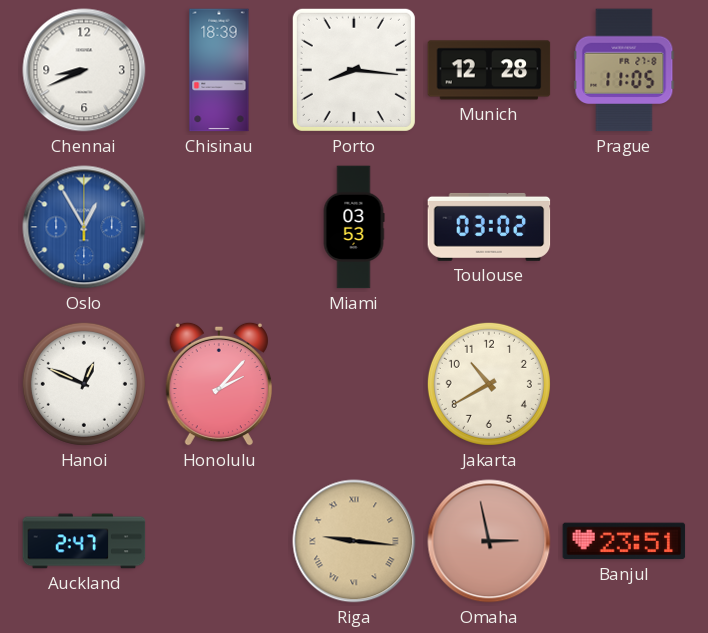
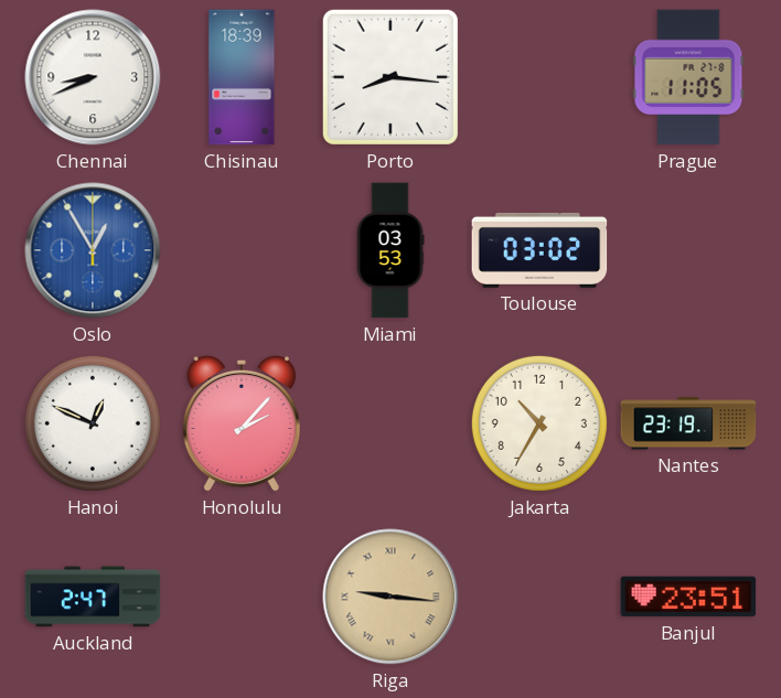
Munich: 12:28 -> none
Jakarta: 10:40 -> 10:35
Nantes: none -> 23:19
Omaha: 2:58 -> none
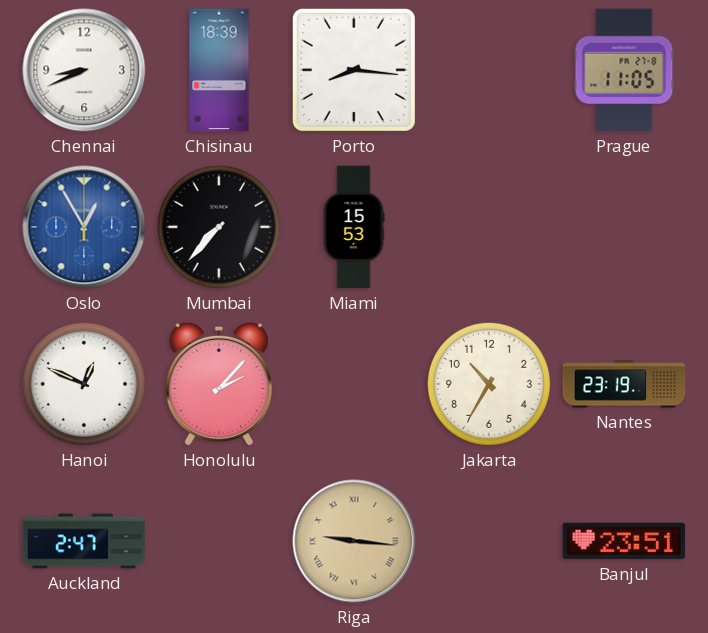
Mumbai: none -> 7:37
Miami: 03:53 -> 15:53
Toulouse: 03:02 -> none
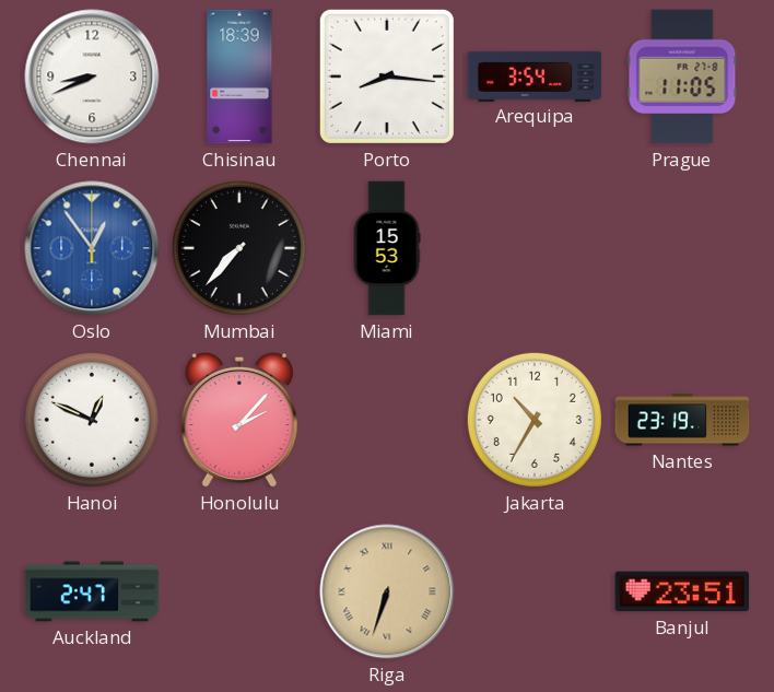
Arequipa: none -> 3:54
Oslo: 12:55 -> 12:54
Riga: 9:16 -> 6:33
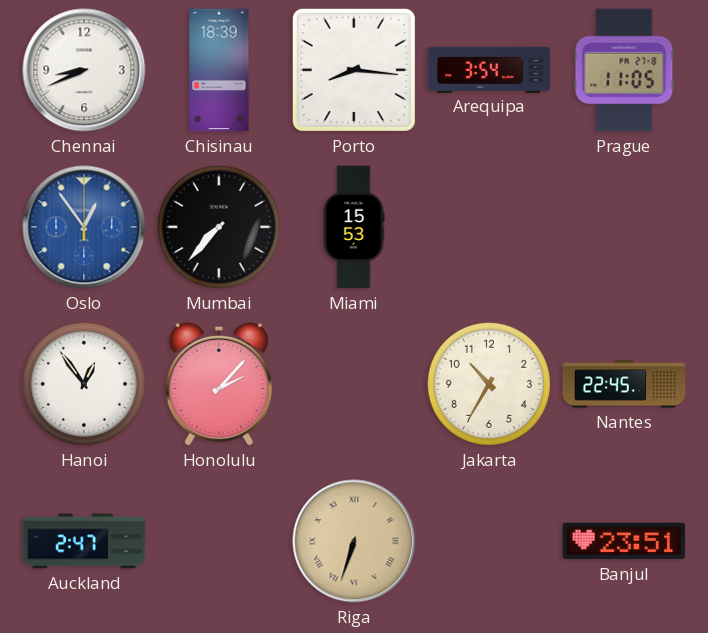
Hanoi: 12:49 -> 12:54
Nantes: 23:19 -> 22:45
